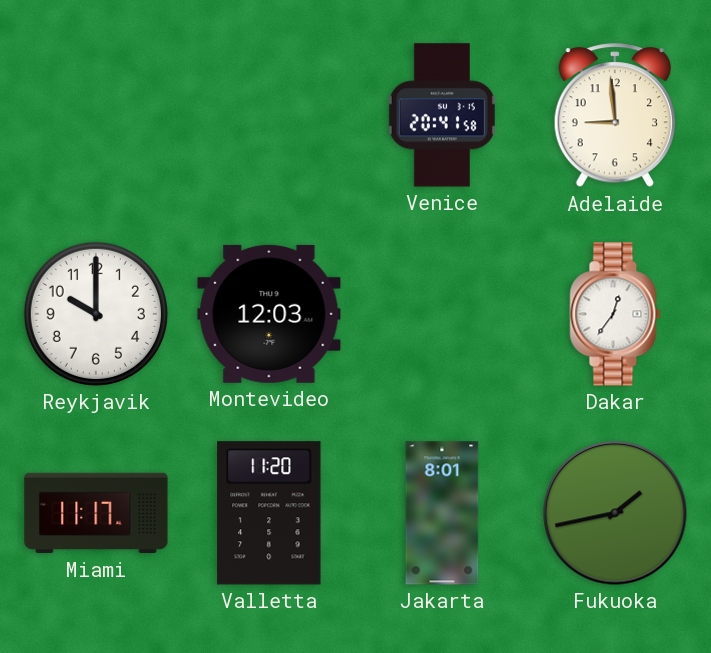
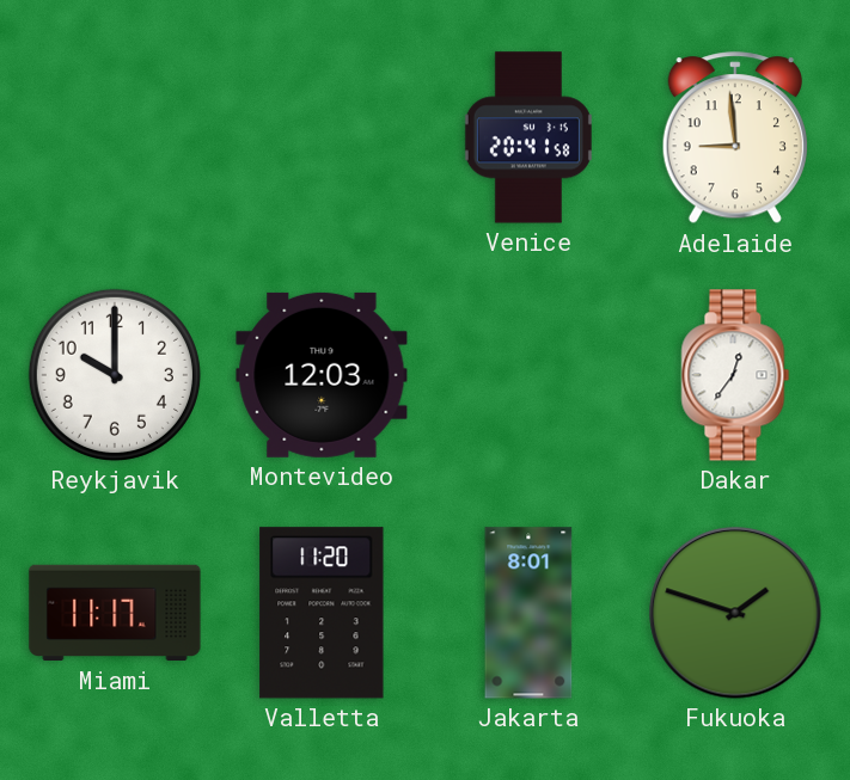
Fukuoka: 1:43 -> 1:48
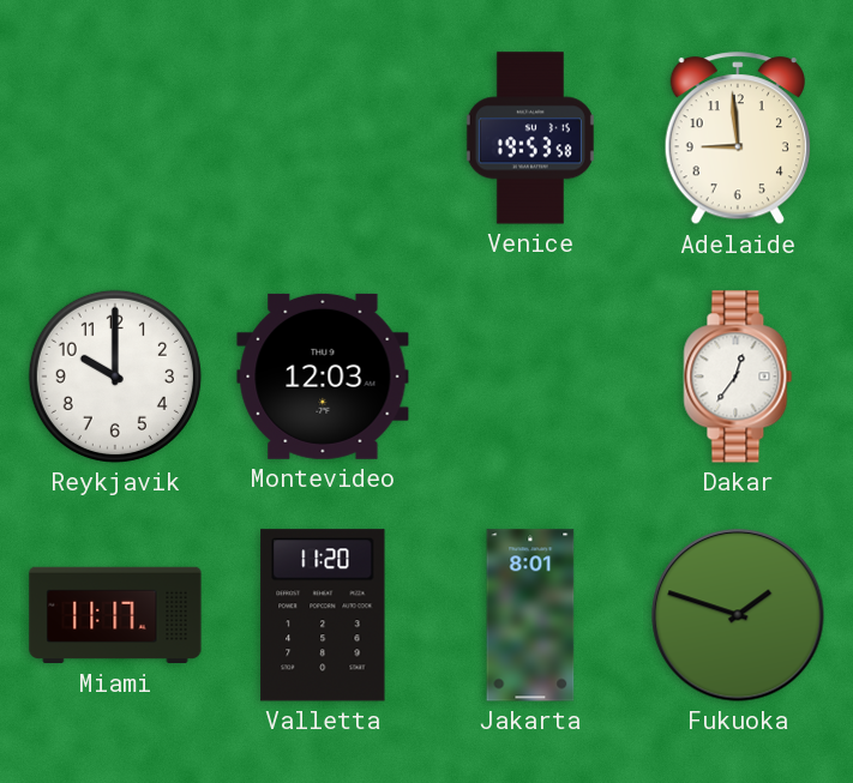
Venice: 20:41 -> 19:53
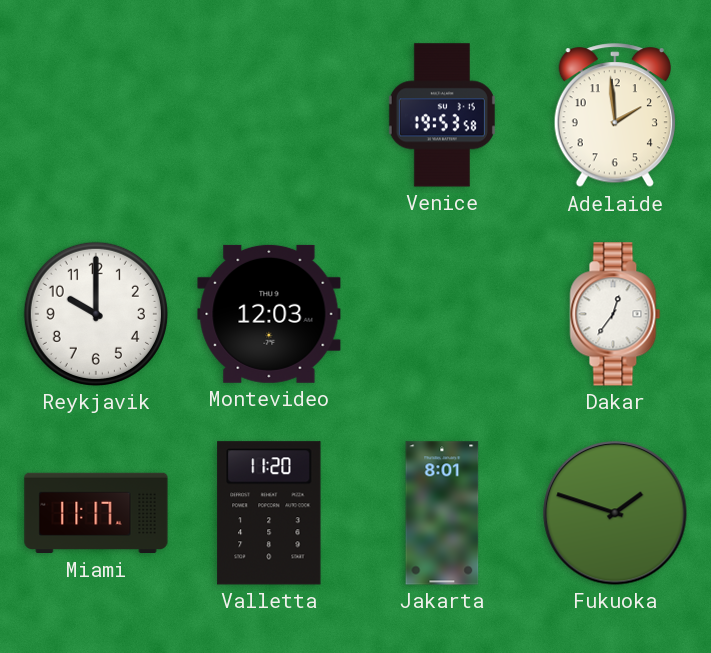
Adelaide: 8:59 -> 1:59
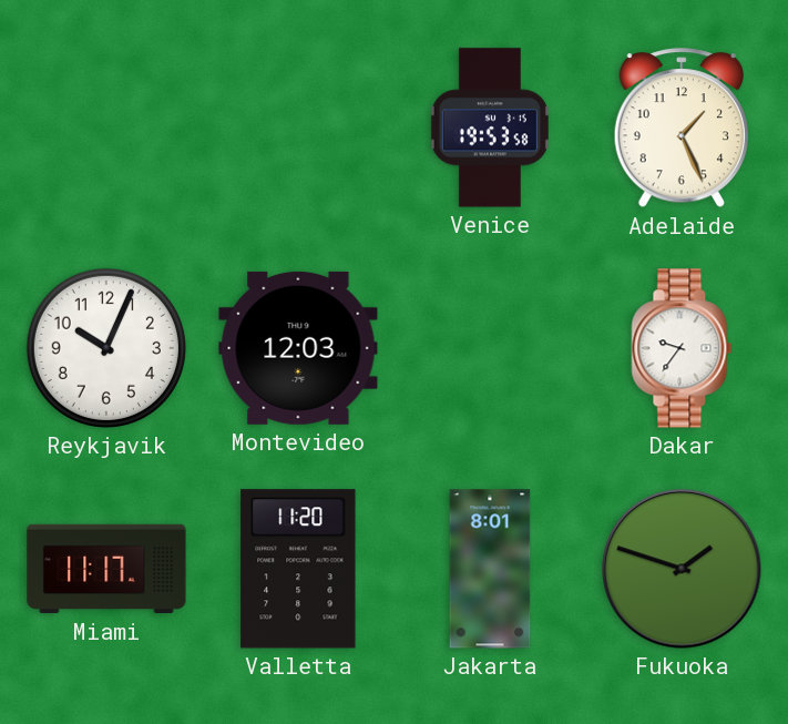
Adelaide: 1:59 -> 1:26
Reykjavik: 10:00 -> 10:04
Dakar: 12:36 -> 9:36
